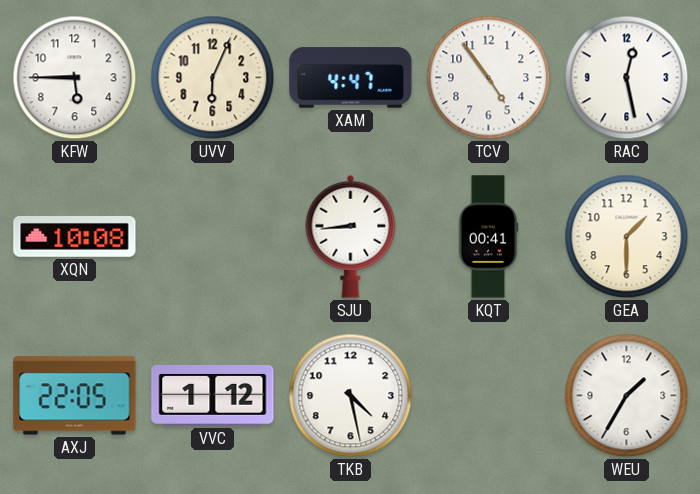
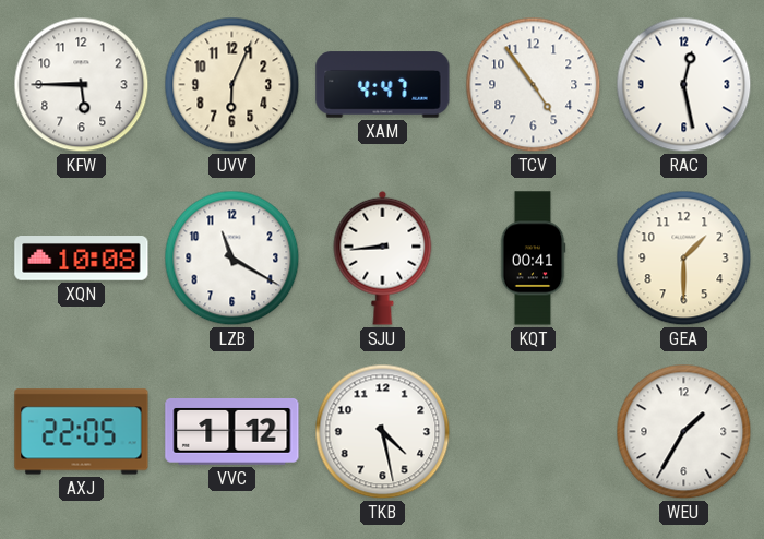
LZB: none -> 11:20
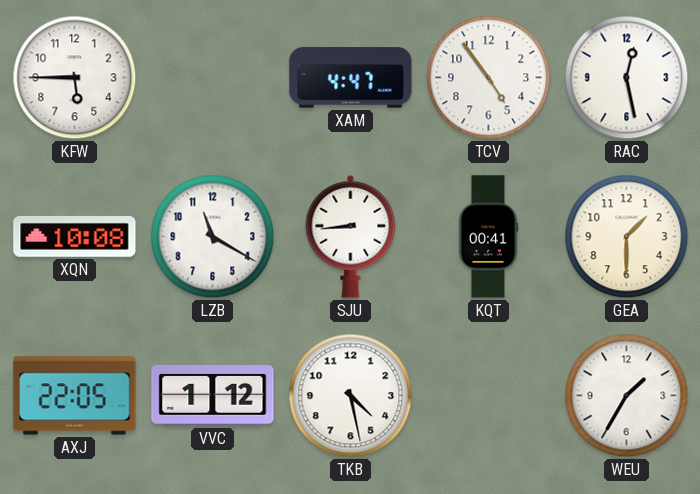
UVV: 6:04 -> none
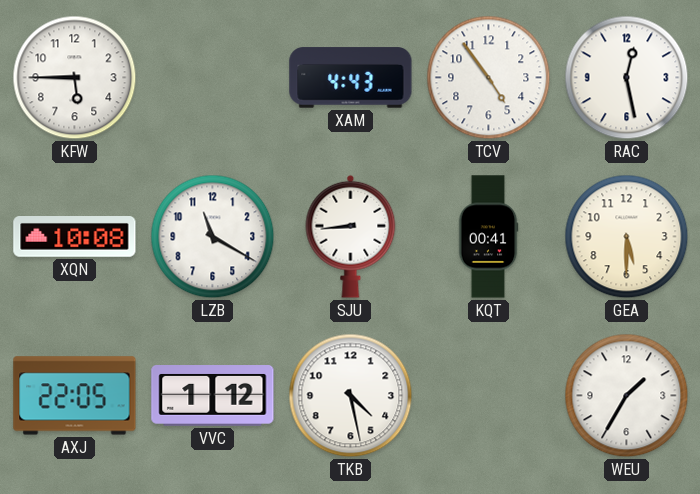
XAM: 4:47 -> 4:43
GEA: 1:30 -> 5:30
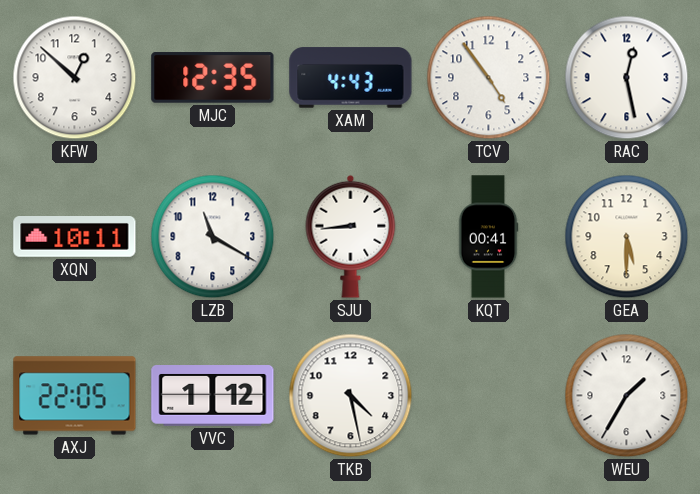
KFW: 5:45 -> 12:52
MJC: none -> 12:35
XQN: 10:08 -> 10:11
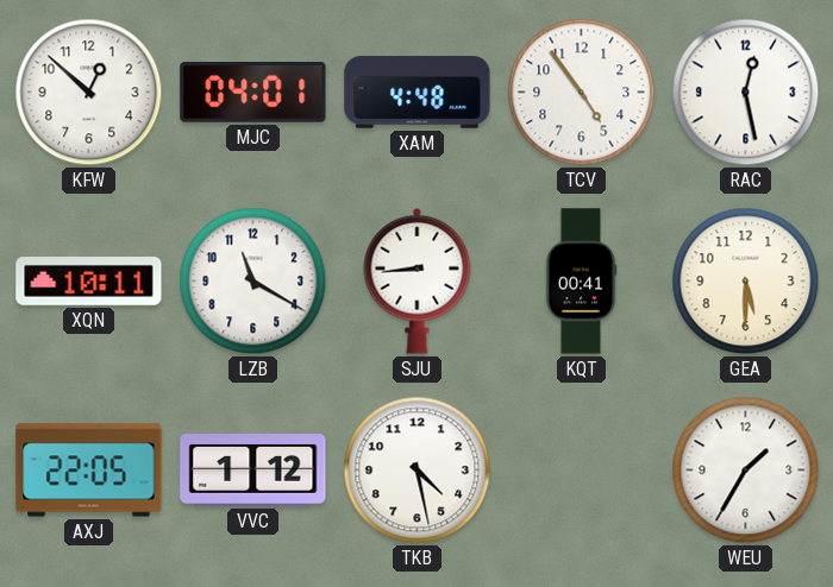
MJC: 12:35 -> 04:01
XAM: 4:43 -> 4:48
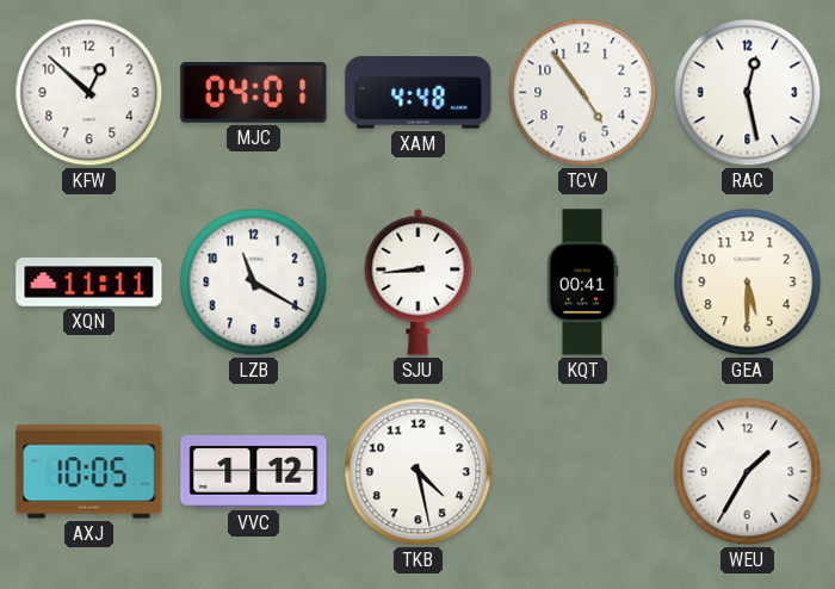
XQN: 10:11 -> 11:11
AXJ: 22:05 -> 10:05
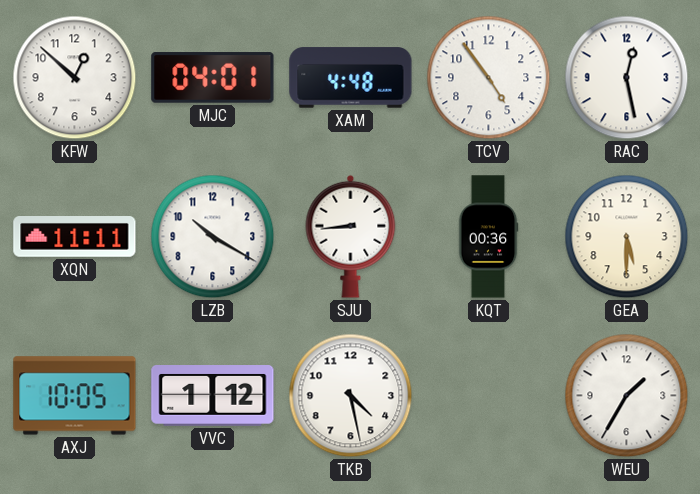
LZB: 11:20 -> 10:20
KQT: 00:41 -> 00:36
